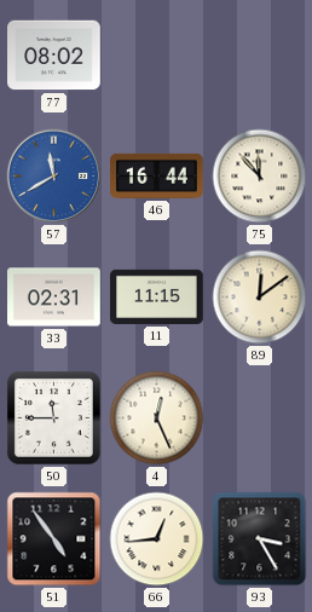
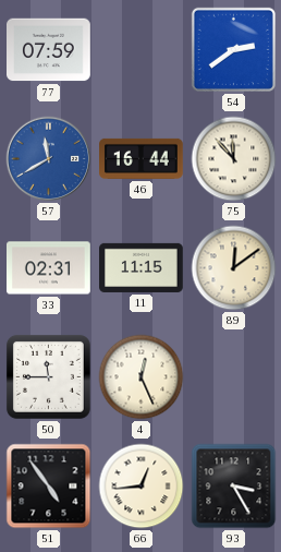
77: 08:02 -> 07:59
54: none -> 2:39
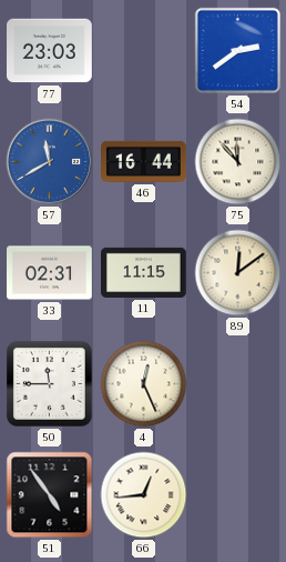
77: 07:59 -> 23:03
93: 3:25 -> none
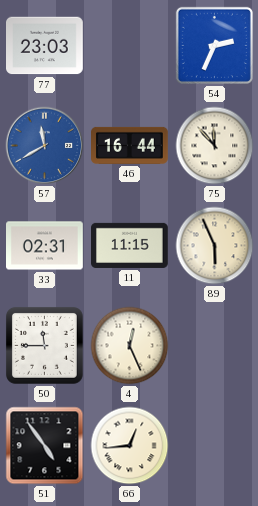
54: 2:39 -> 2:34
89: 12:09 -> 5:56
